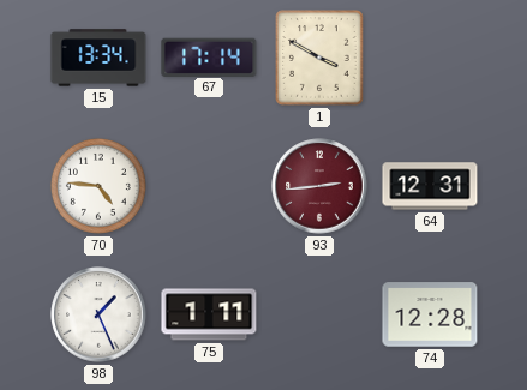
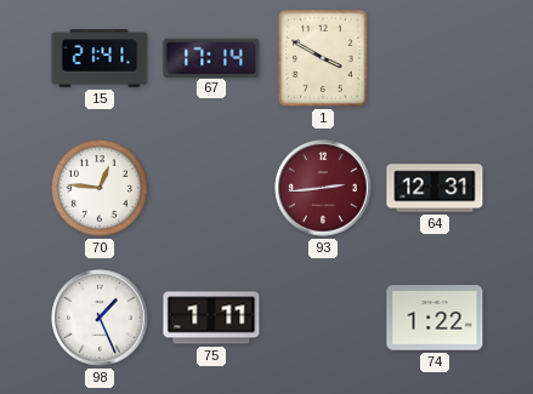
15: 13:34 -> 21:41
70: 4:46 -> 12:46
74: 12:28 -> 1:22
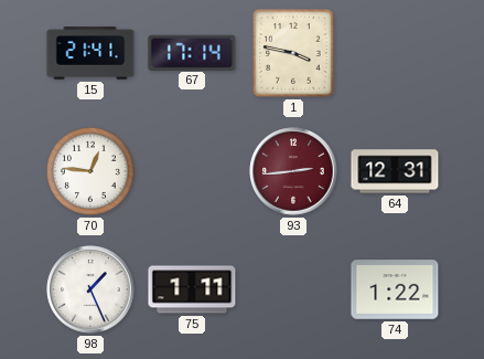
1: 3:50 -> 3:47
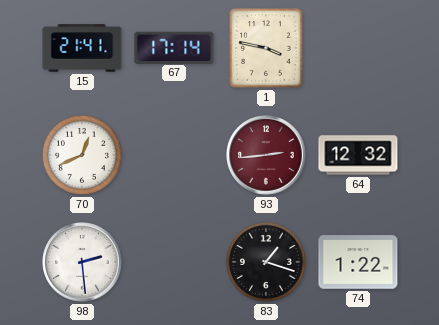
70: 12:46 -> 12:41
64: 12:31 -> 12:32
98: 1:26 -> 2:29
75: 1:11 -> none
83: none -> 1:18
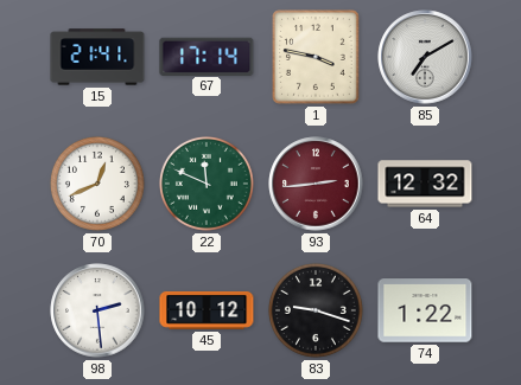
85: none -> 7:10
22: none -> 11:49
45: none -> 10:12
83: 1:18 -> 9:18
